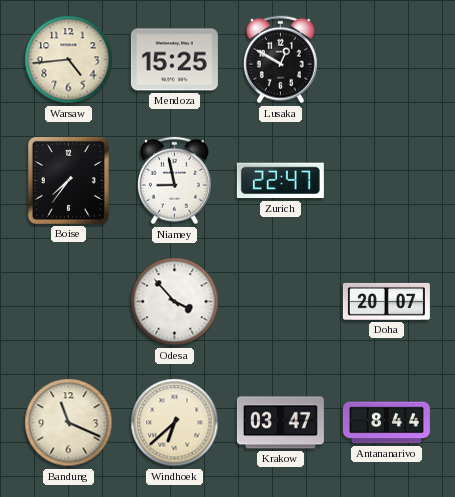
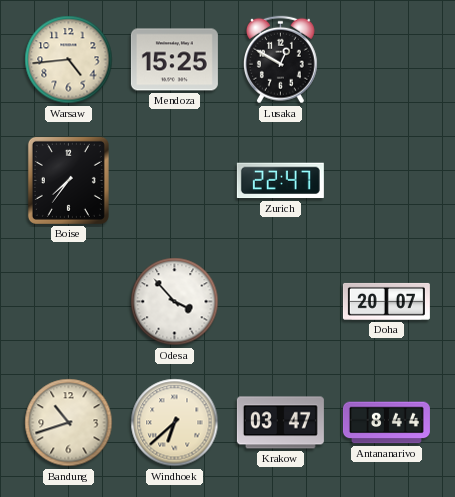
Niamey: 8:58 -> none
Bandung: 11:19 -> 10:42
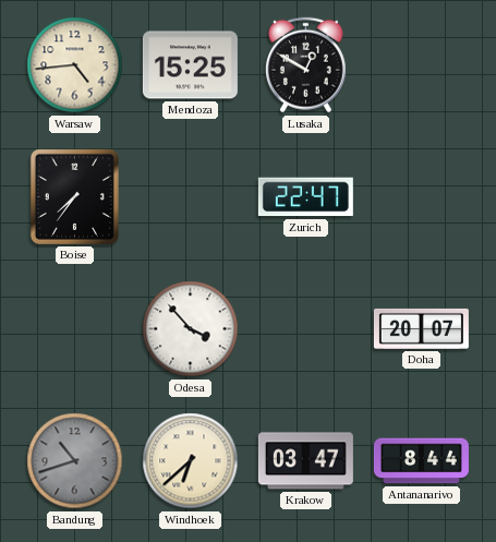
Bandung dial: cream -> grey
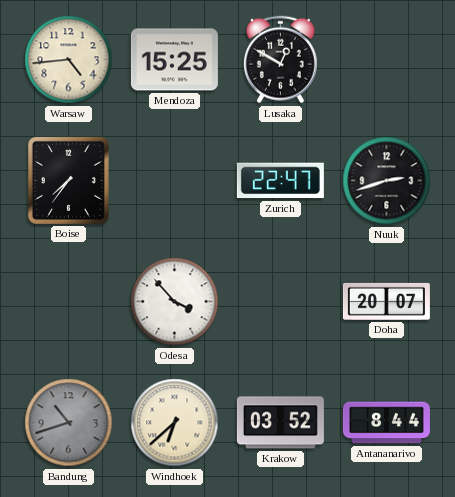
Nuuk: none -> 2:42
Krakow: 03:47 -> 03:52
